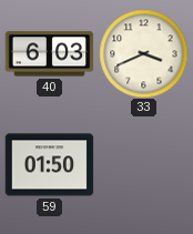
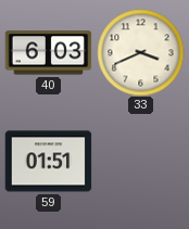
59: 01:50 -> 01:51
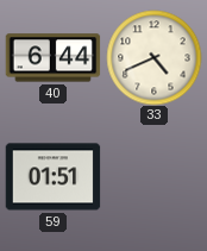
40: 6:03 -> 6:44
33: 3:41 -> 4:41
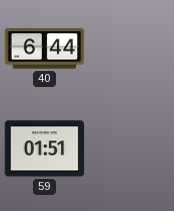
33: 4:41 -> none
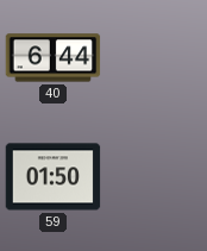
59: 01:51 -> 01:50
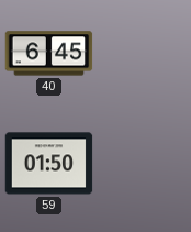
40: 6:44 -> 6:45
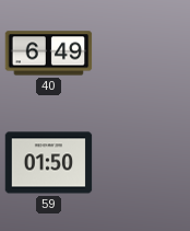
40: 6:45 -> 6:49
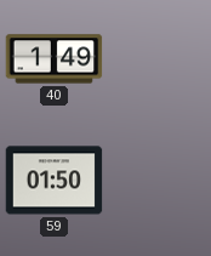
40: 6:49 -> 1:49
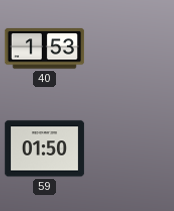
40: 1:49 -> 1:53
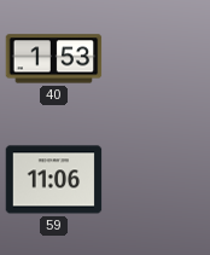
59: 01:50 -> 11:06
